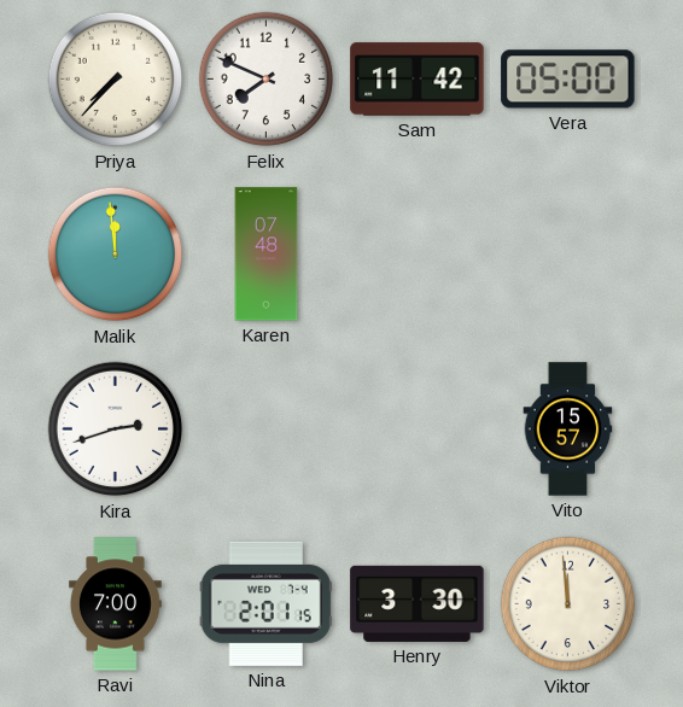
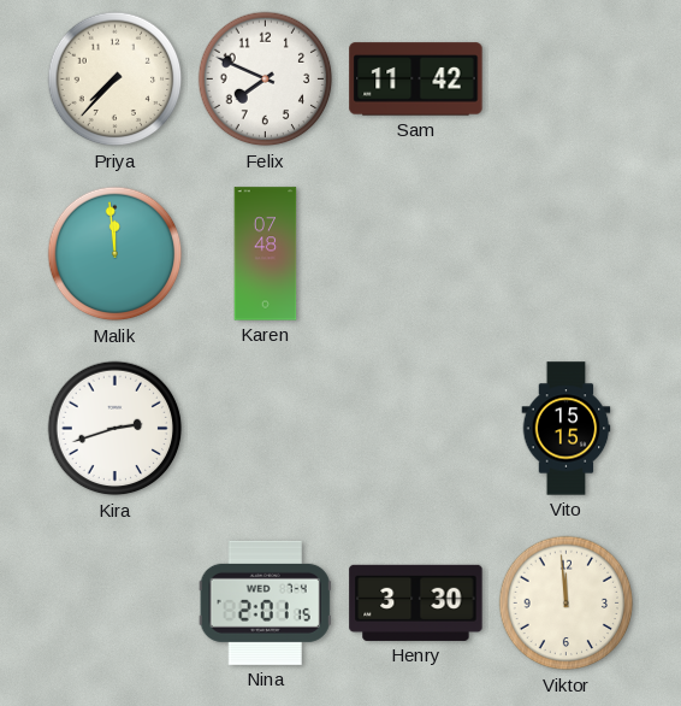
Vera: 05:00 -> none
Vito: 15:57 -> 15:15
Ravi: 7:00 -> none
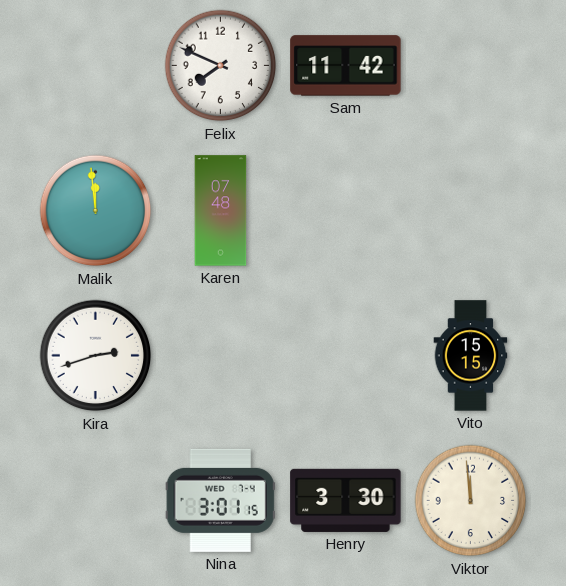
Priya: 7:37 -> none
Nina: 2:01 -> 3:01
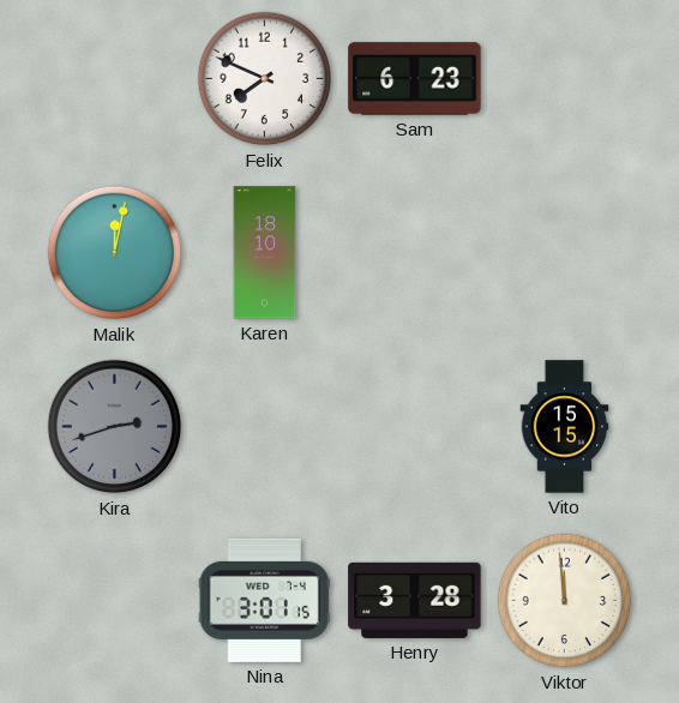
Sam: 11:42 -> 6:23
Malik: 11:59 -> 12:02
Karen: 07:48 -> 18:10
Kira dial: white -> grey
Henry: 3:30 -> 3:28
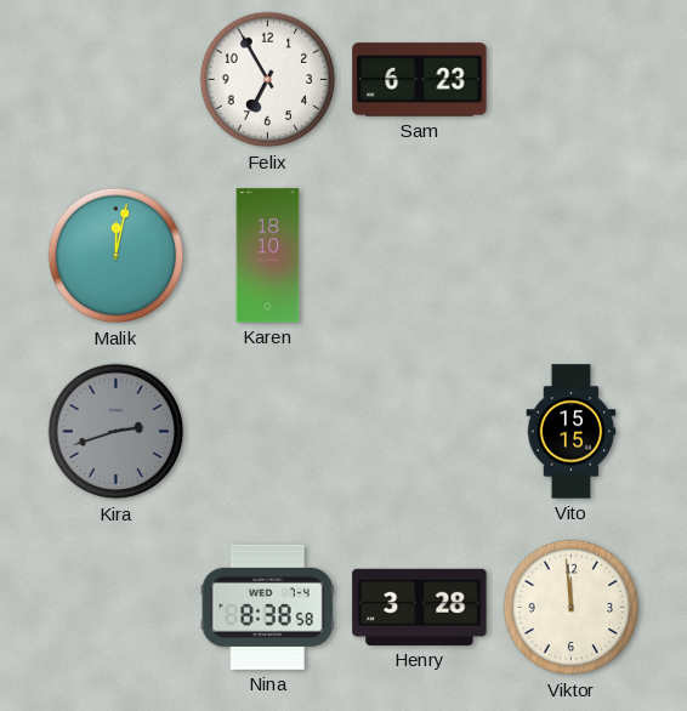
Felix: 7:49 -> 6:55
Nina: 3:01 -> 8:38
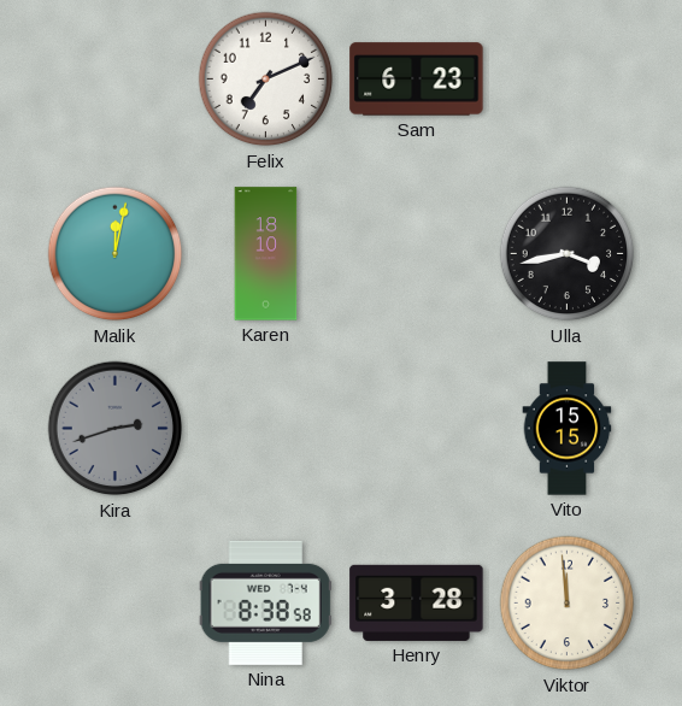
Felix: 6:55 -> 7:11
Ulla: none -> 3:43
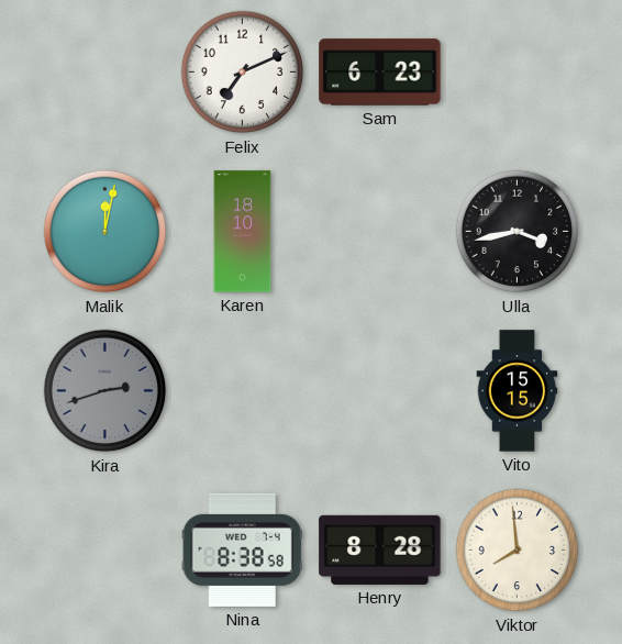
Henry: 3:28 -> 8:28
Viktor: 11:59 -> 7:59
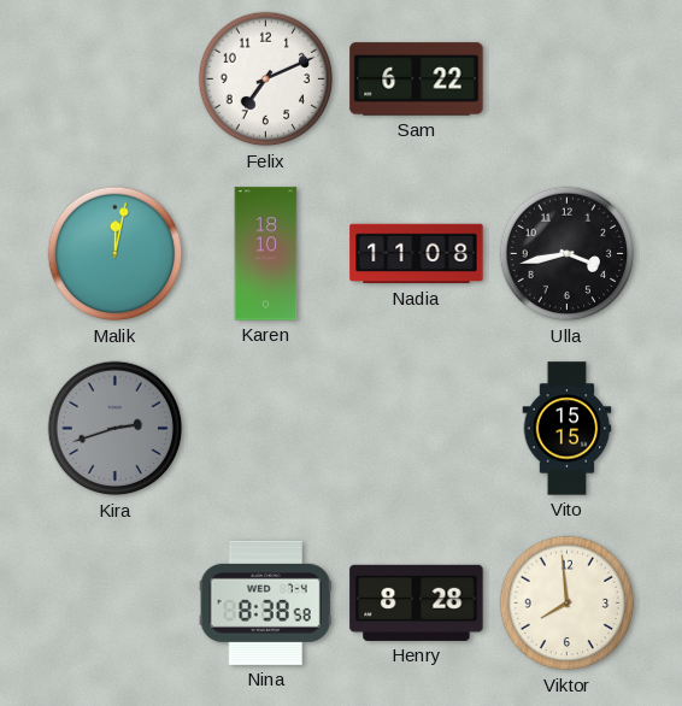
Sam: 6:23 -> 6:22
Nadia: none -> 11:08
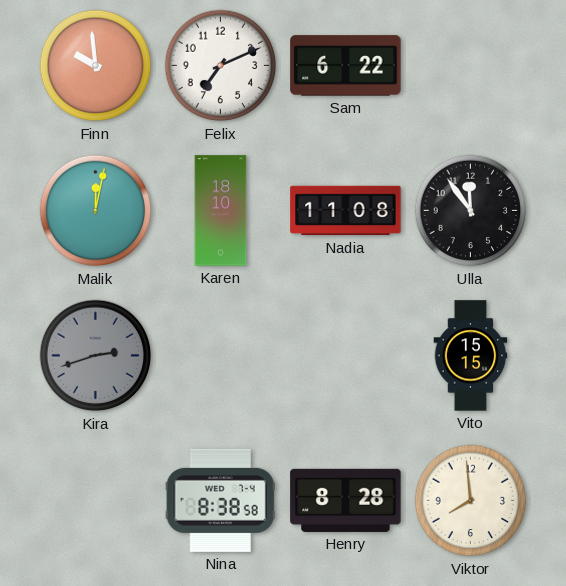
Finn: none -> 9:59
Ulla: 3:43 -> 11:54
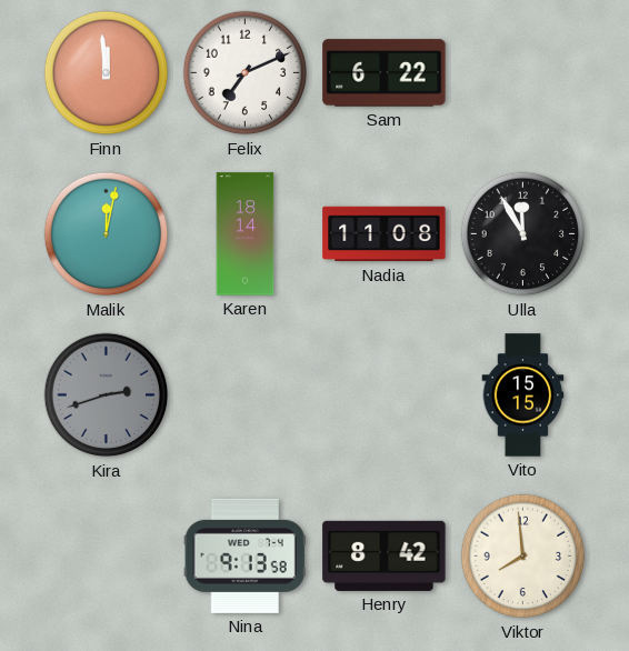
Finn: 9:59 -> 11:59
Karen: 18:10 -> 18:14
Ulla: 11:54 -> 11:55
Nina: 8:38 -> 9:13
Henry: 8:28 -> 8:42
